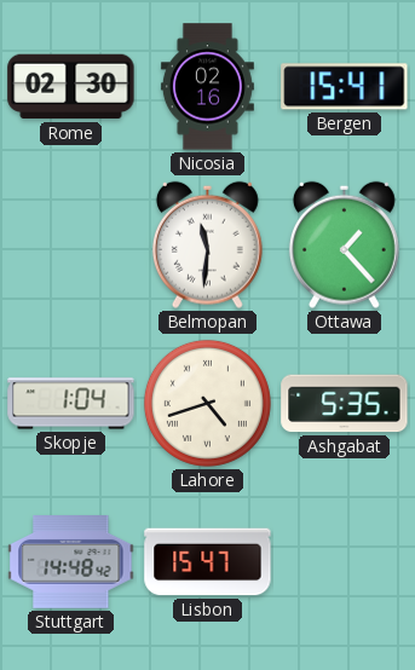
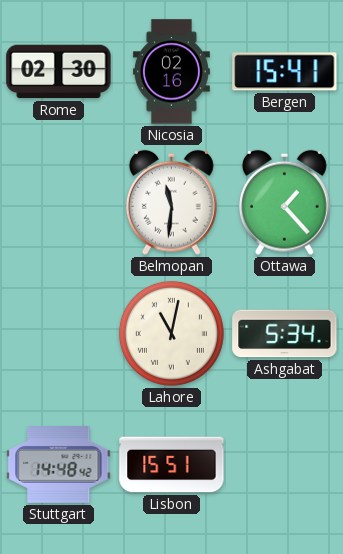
Skopje: 1:04 -> none
Lahore: 4:42 -> 11:02
Ashgabat: 5:35 -> 5:34
Lisbon: 15:47 -> 15:51
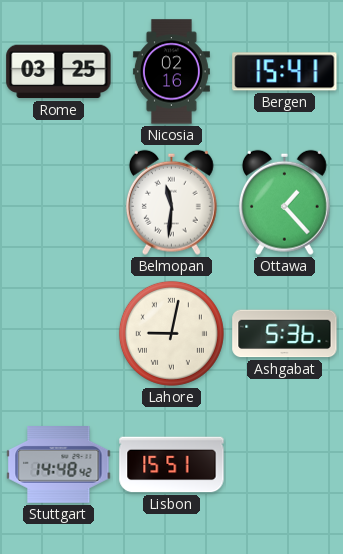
Rome: 02:30 -> 03:25
Lahore: 11:02 -> 9:02
Ashgabat: 5:34 -> 5:36
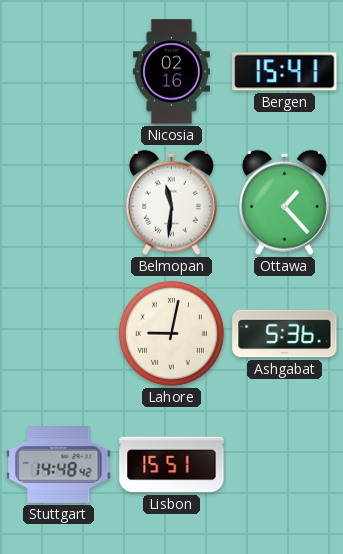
Rome: 03:25 -> none
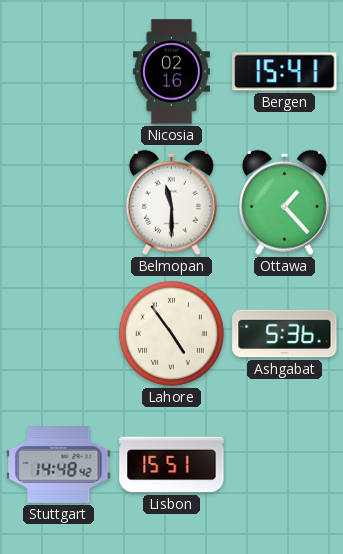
Belmopan: 11:31 -> 11:30
Lahore: 9:02 -> 4:54
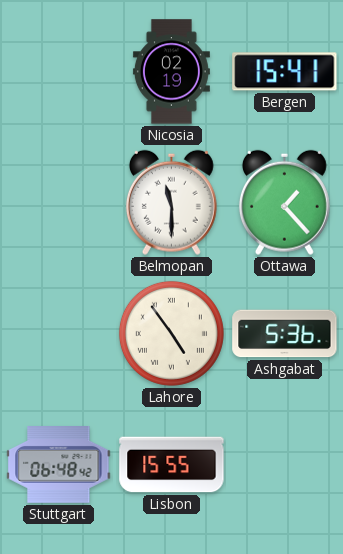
Nicosia: 02:16 -> 02:19
Stuttgart: 14:48 -> 06:48
Lisbon: 15:51 -> 15:55
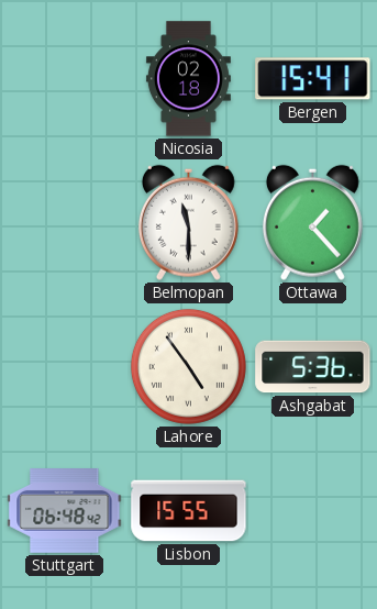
Nicosia: 02:19 -> 02:18
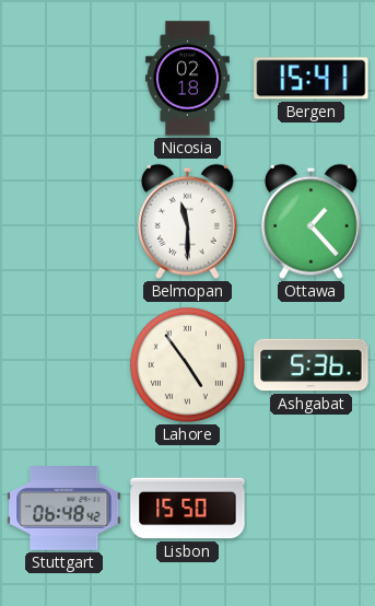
Lisbon: 15:55 -> 15:50
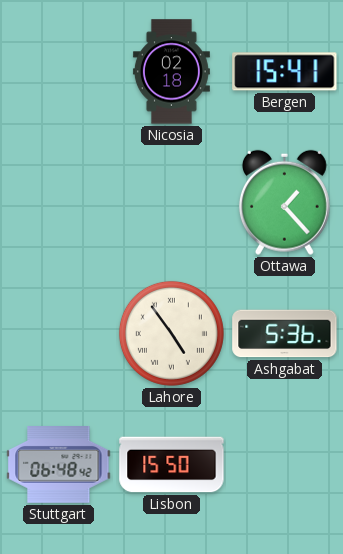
Belmopan: 11:30 -> none
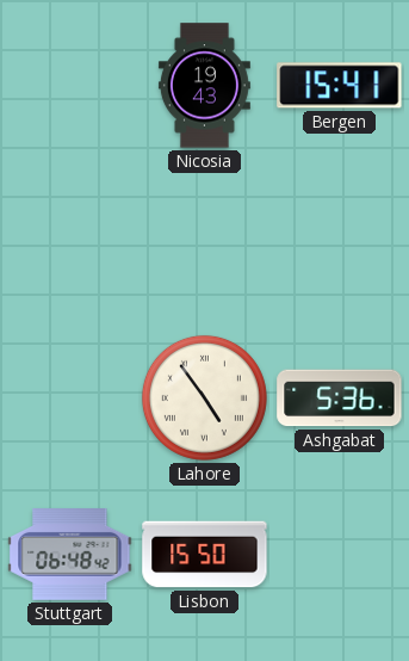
Nicosia: 02:18 -> 19:43
Ottawa: 1:23 -> none
